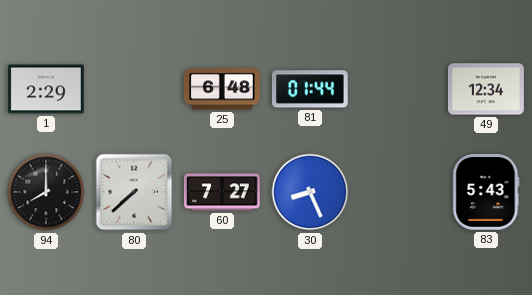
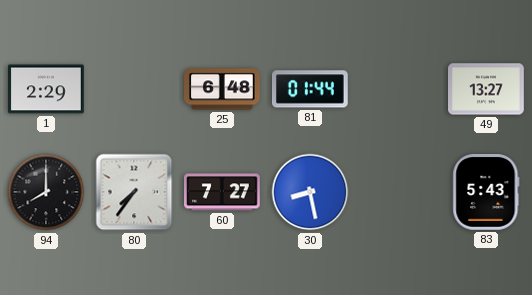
49: 12:34 -> 13:27
80: 7:38 -> 7:36
30: 8:26 -> 8:28
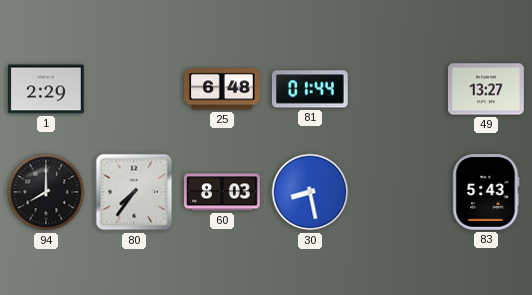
60: 7:27 -> 8:03
